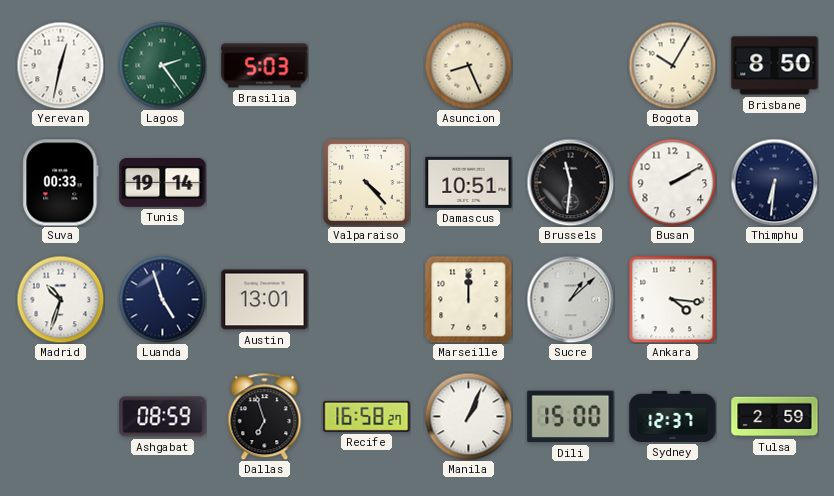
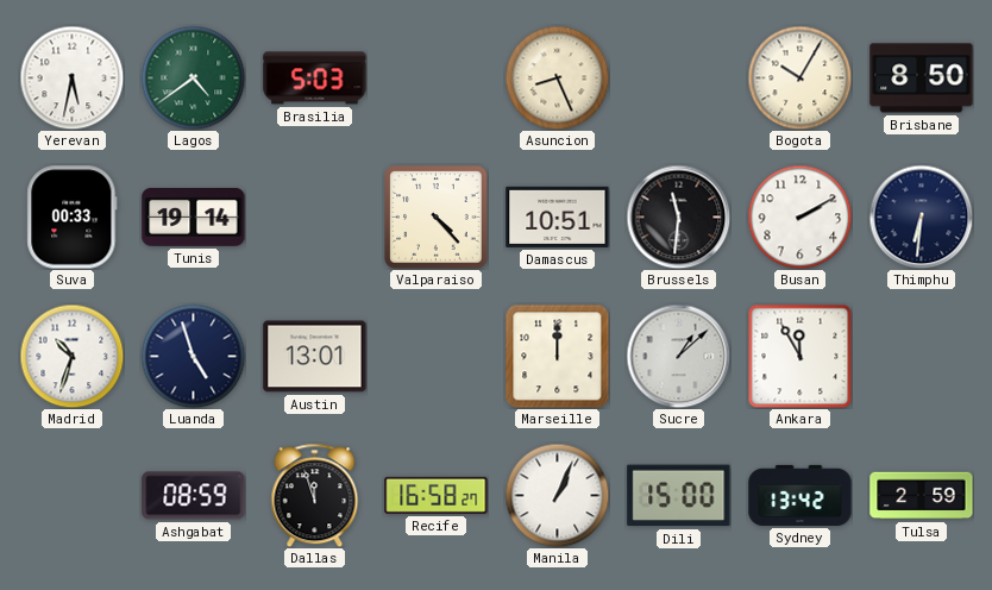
Yerevan: 12:32 -> 5:32
Lagos: 2:24 -> 4:39
Ankara: 4:16 -> 11:55
Dallas: 6:57 -> 11:57
Sydney: 12:37 -> 13:42
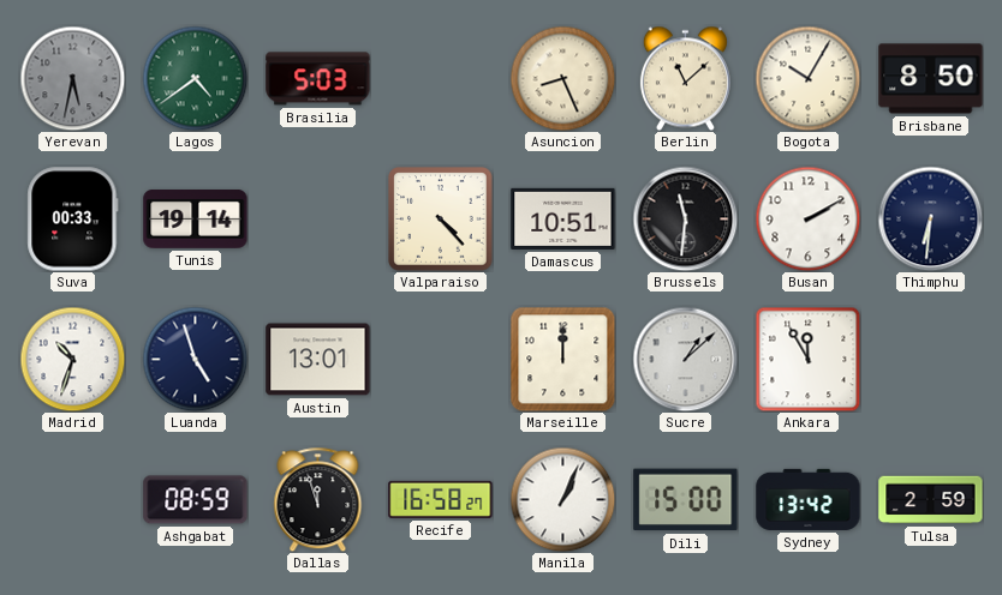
Yerevan dial: white -> grey
Berlin: none -> 11:08
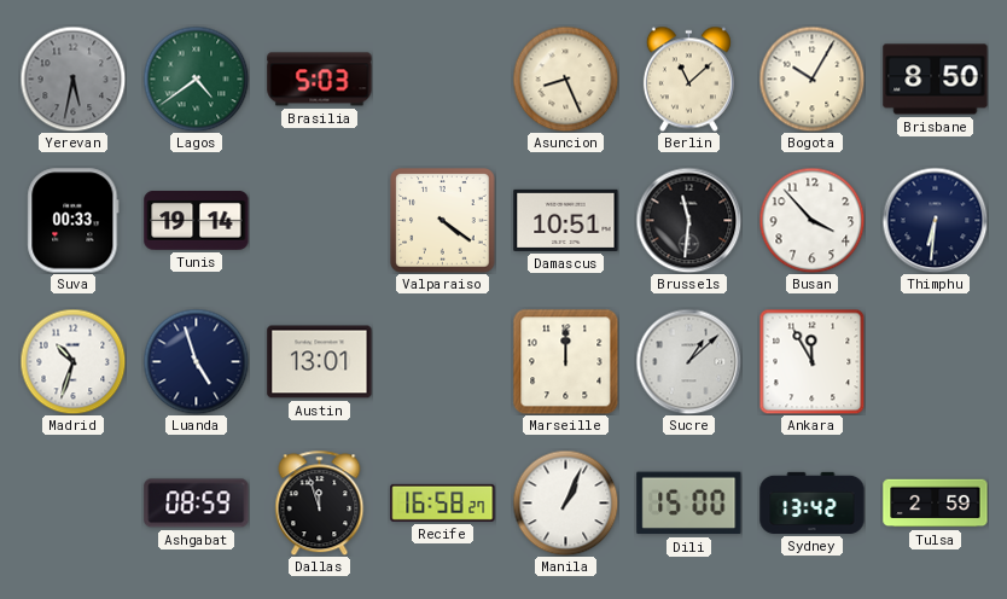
Valparaiso: 4:23 -> 4:21
Busan: 2:10 -> 3:53
